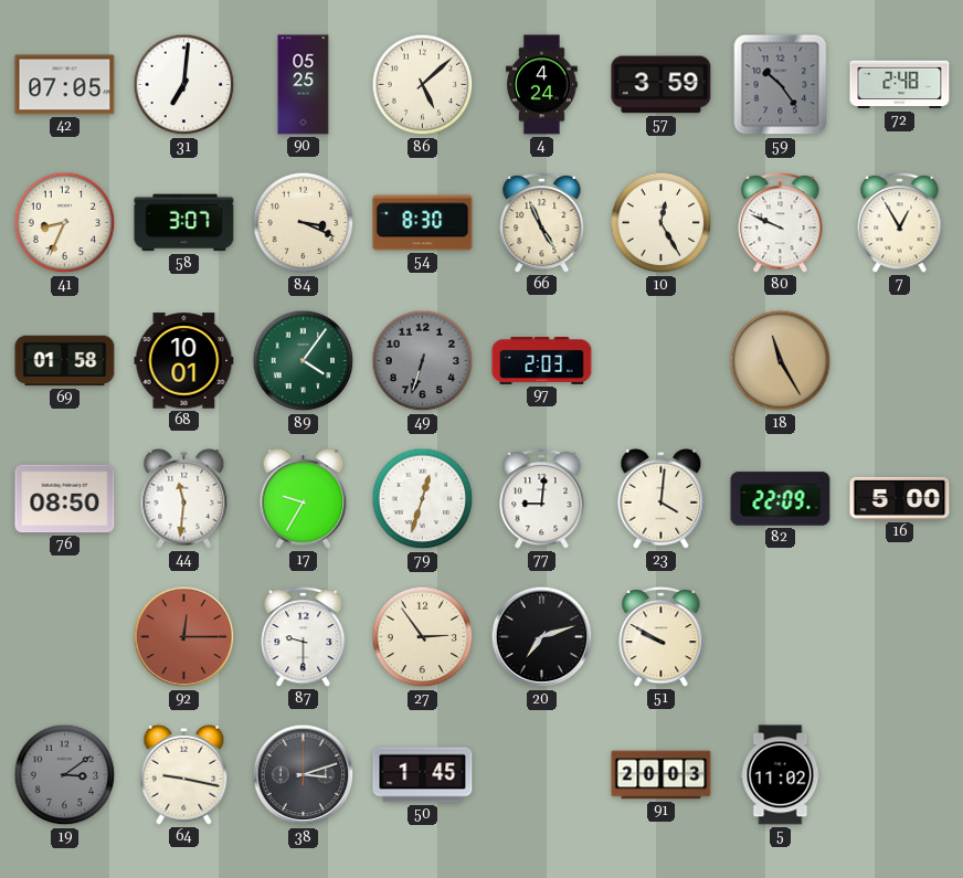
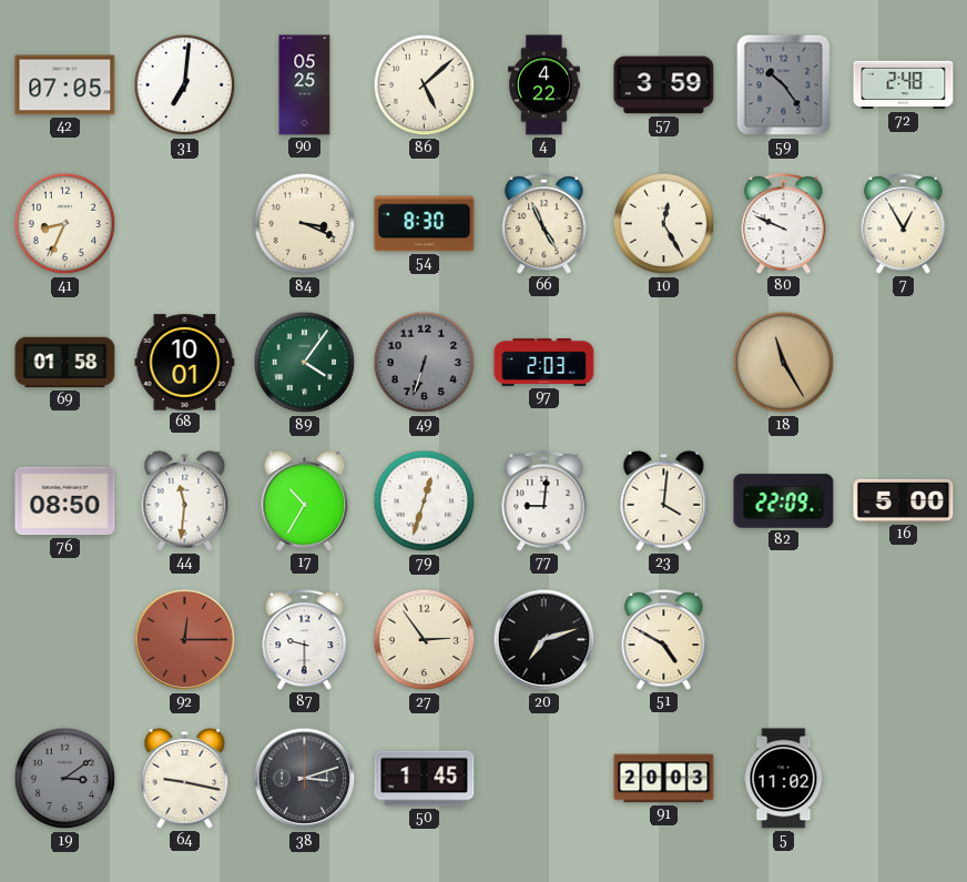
4: 4:24 -> 4:22
58: 3:07 -> none
17: 9:35 -> 10:35
51: 9:50 -> 4:50
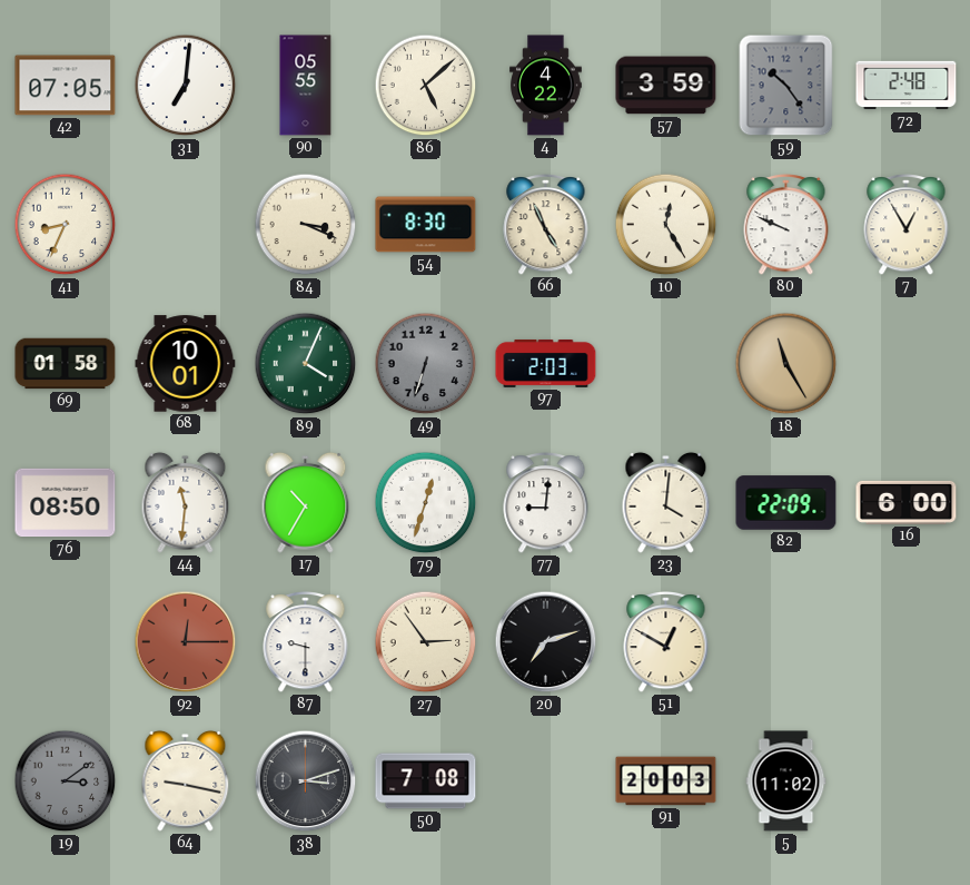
90: 05:25 -> 05:55
89: 4:06 -> 4:04
16: 5:00 -> 6:00
51: 4:50 -> 12:50
50: 1:45 -> 7:08
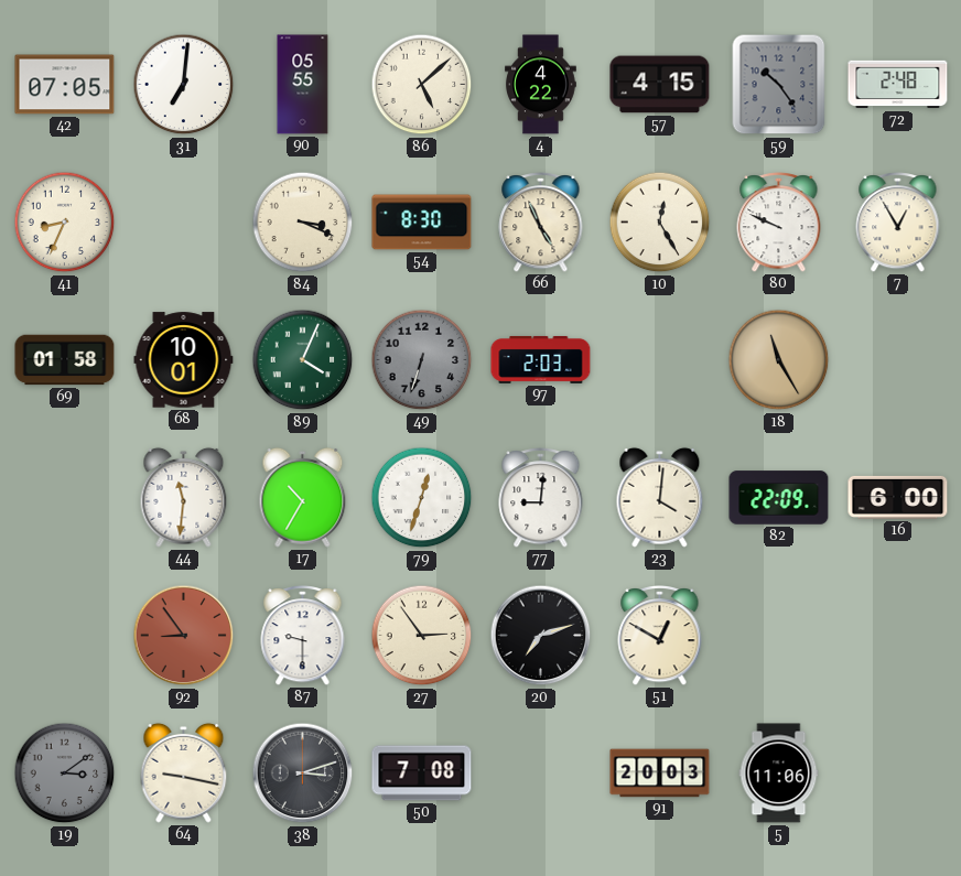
57: 3:59 -> 4:15
76: 08:50 -> none
92: 12:15 -> 8:54
5: 11:02 -> 11:06
